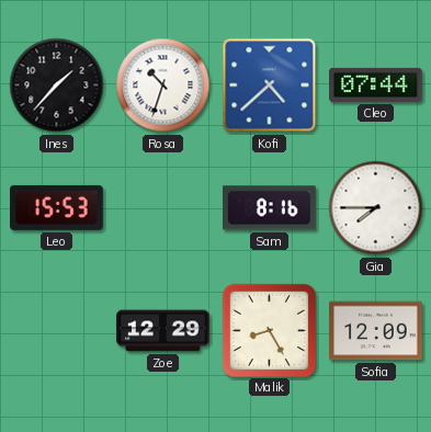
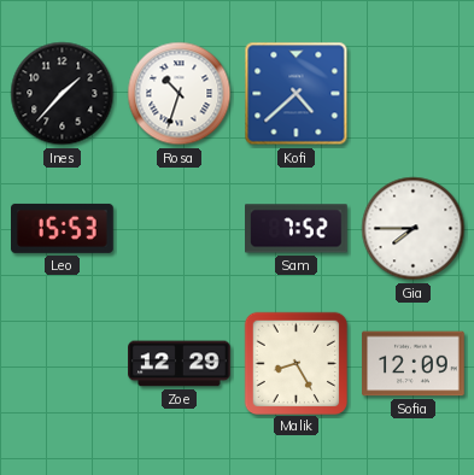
Cleo: 07:44 -> none
Sam: 8:16 -> 7:52
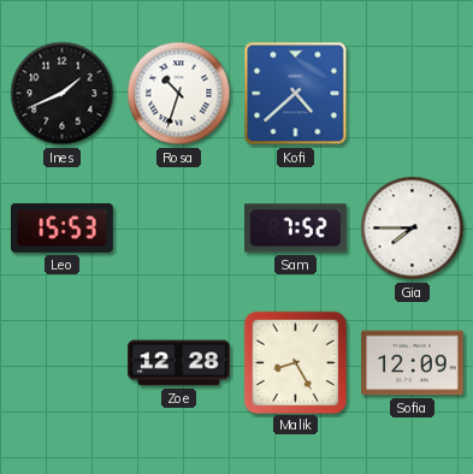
Ines: 1:37 -> 1:41
Zoe: 12:29 -> 12:28
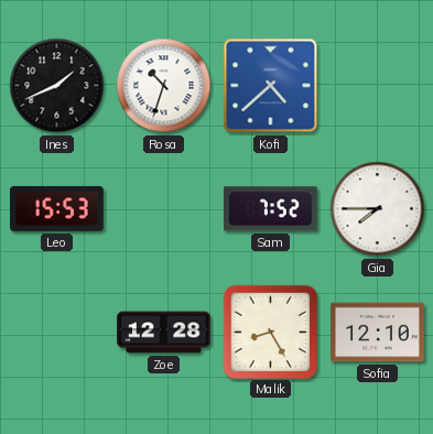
Sofia: 12:09 -> 12:10
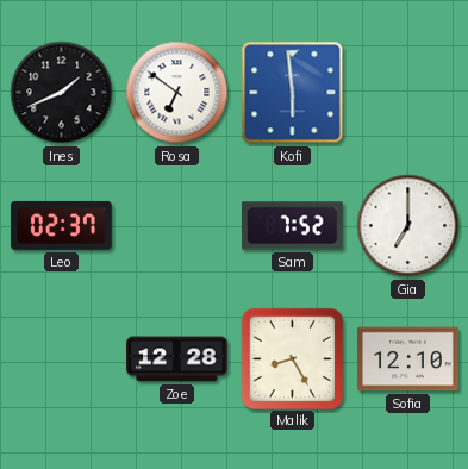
Rosa: 10:33 -> 6:51
Kofi: 4:38 -> 5:59
Leo: 15:53 -> 02:37
Gia: 7:45 -> 7:00
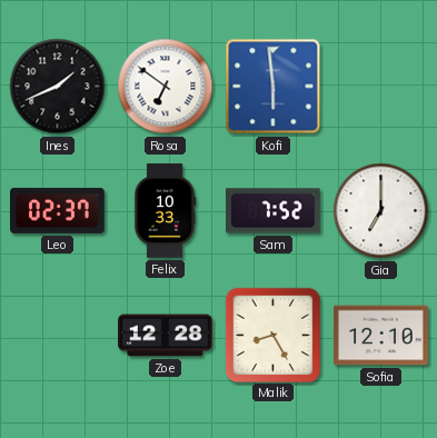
Felix: none -> 10:33
